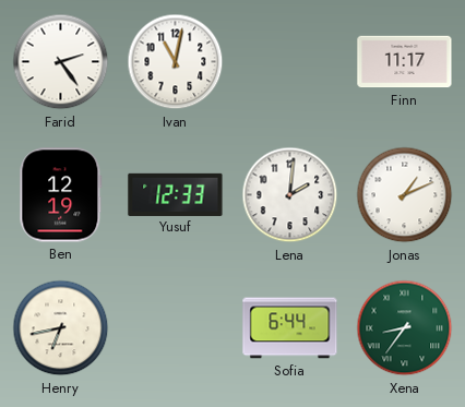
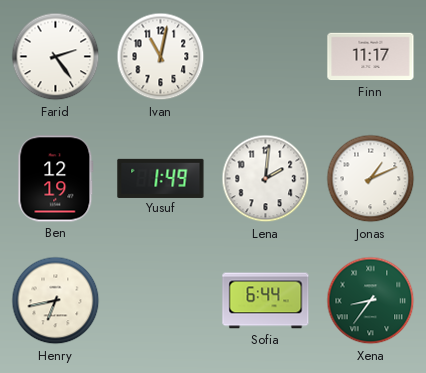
Yusuf: 12:33 -> 1:49
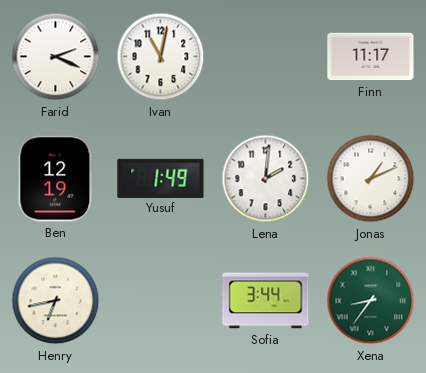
Farid: 2:24 -> 2:19
Sofia: 6:44 -> 3:44
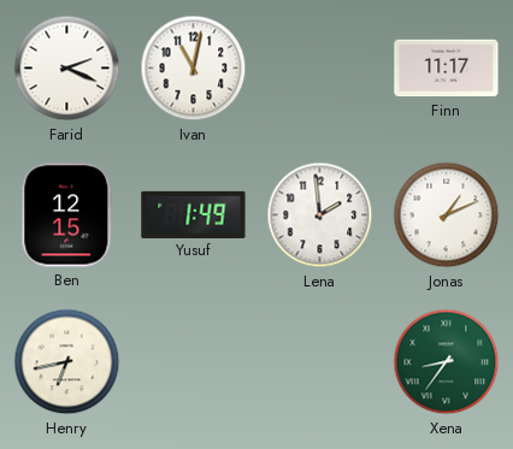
Ben: 12:19 -> 12:15
Lena: 2:01 -> 1:59
Sofia: 3:44 -> none
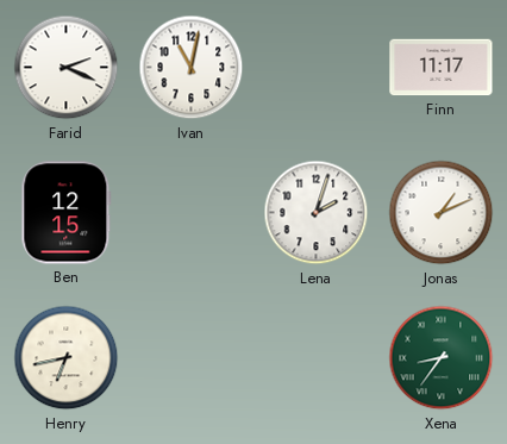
Yusuf: 1:49 -> none
Lena: 1:59 -> 2:03
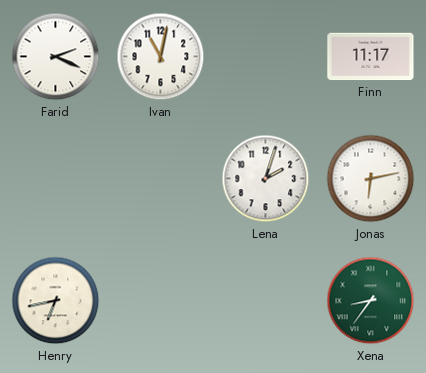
Ben: 12:15 -> none
Jonas: 1:11 -> 6:13
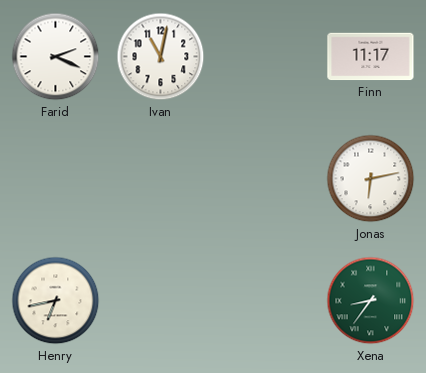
Lena: 2:03 -> none
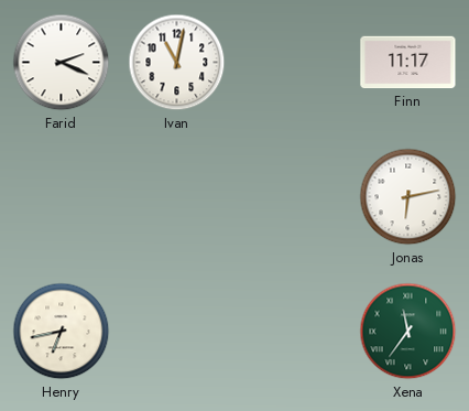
Xena: 8:36 -> 11:36
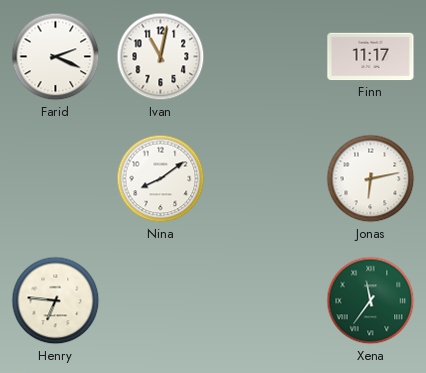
Nina: none -> 8:09
Henry: 6:43 -> 6:46
